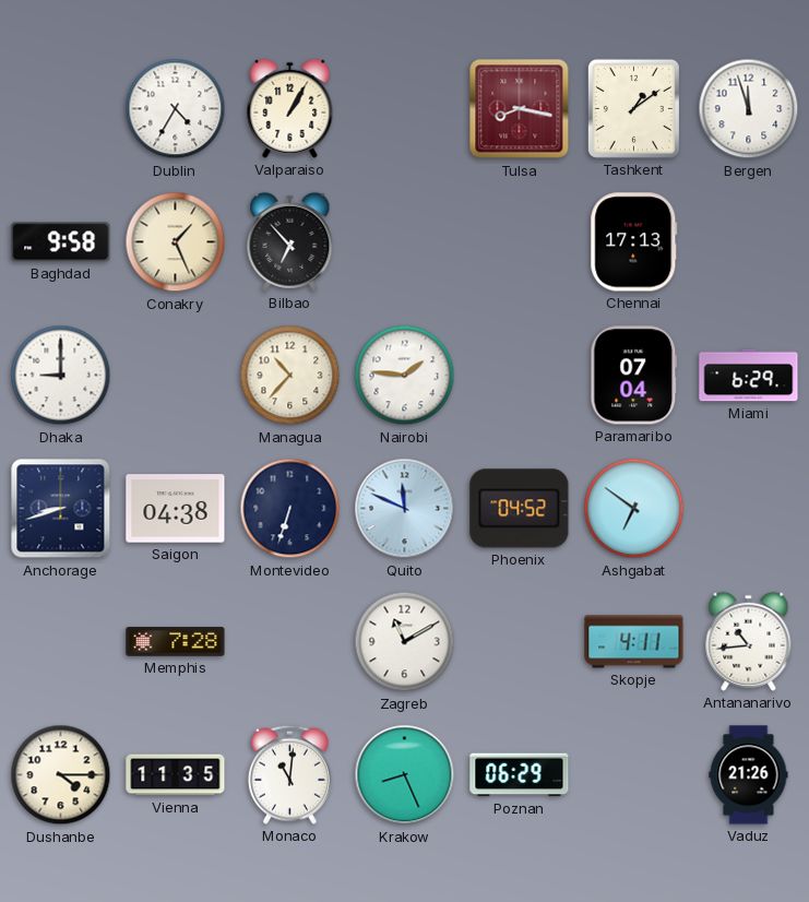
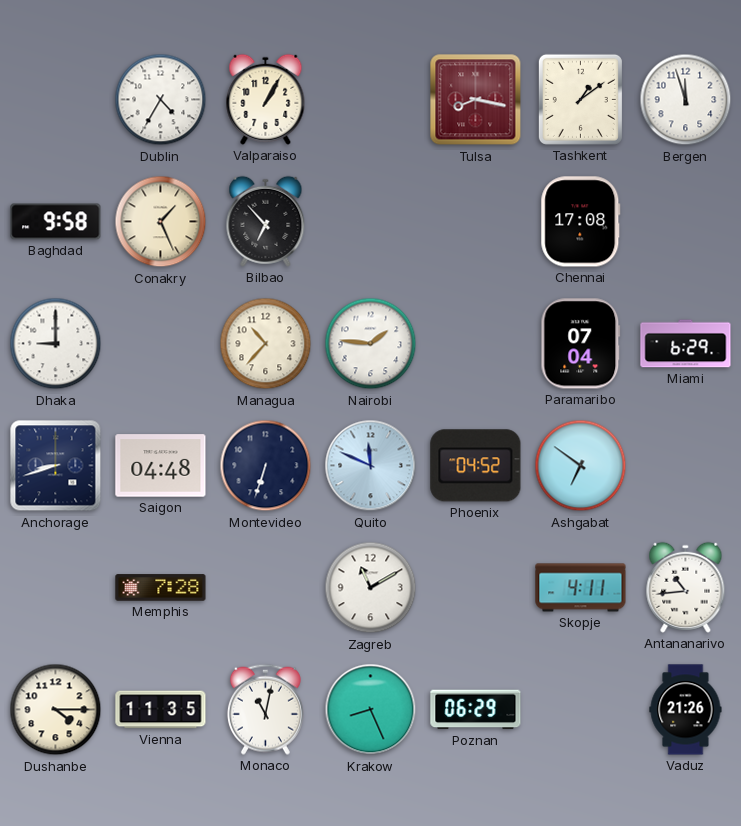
Chennai: 17:13 -> 17:08
Saigon: 04:38 -> 04:48
Monaco: 11:01 -> 11:02
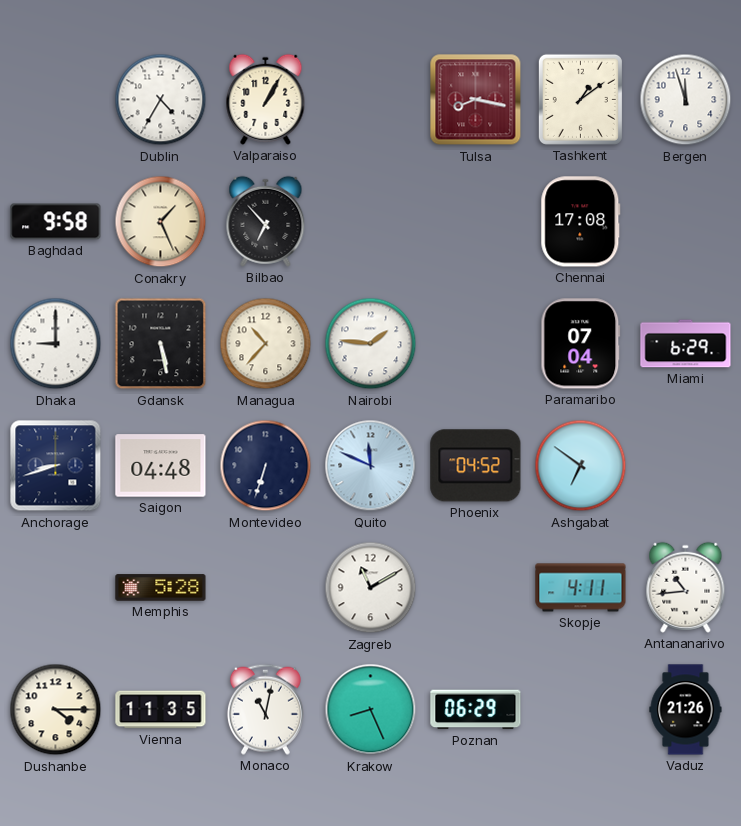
Gdansk: none -> 5:28
Memphis: 7:28 -> 5:28
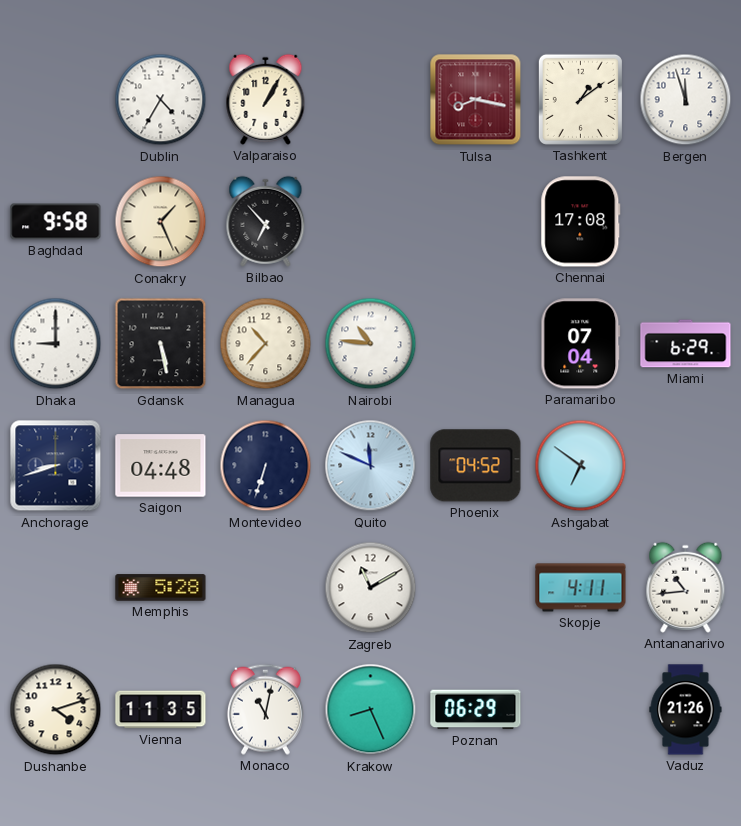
Nairobi: 1:46 -> 10:46
Dushanbe: 4:15 -> 4:12
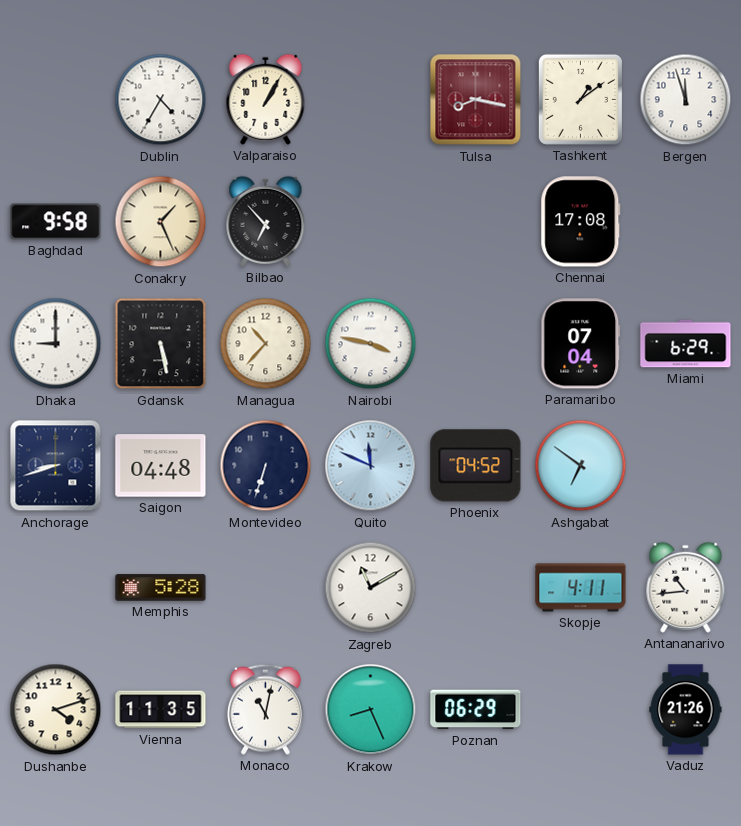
Nairobi: 10:46 -> 3:47
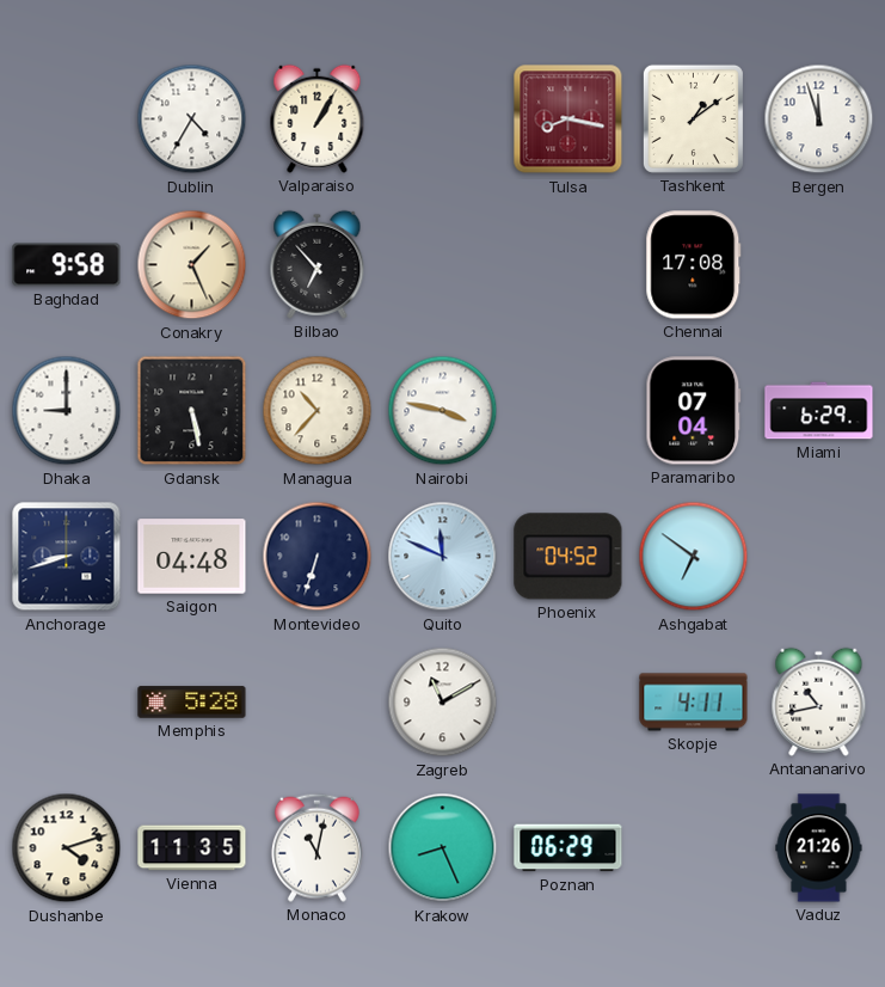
Antananarivo: 10:44 -> 10:43
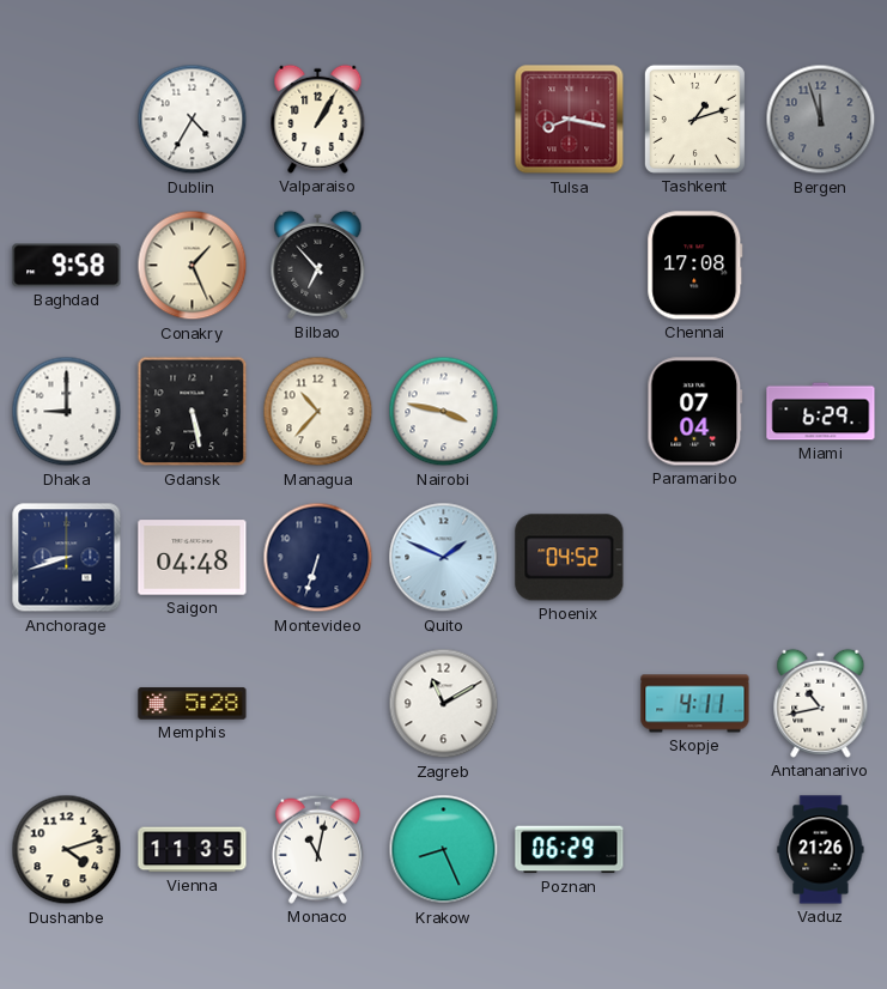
Tashkent: 1:09 -> 1:12
Bergen dial: white -> grey
Quito: 11:49 -> 1:49
Ashgabat: 6:51 -> none
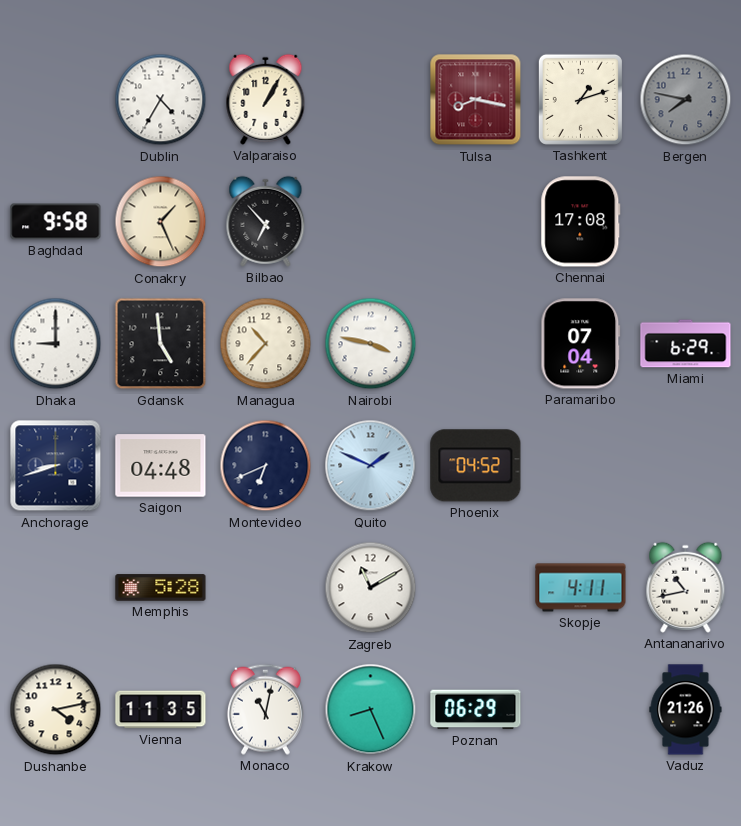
Bergen: 11:57 -> 7:47
Gdansk: 5:28 -> 4:59
Montevideo: 6:33 -> 6:41
Dushanbe: 4:12 -> 4:13
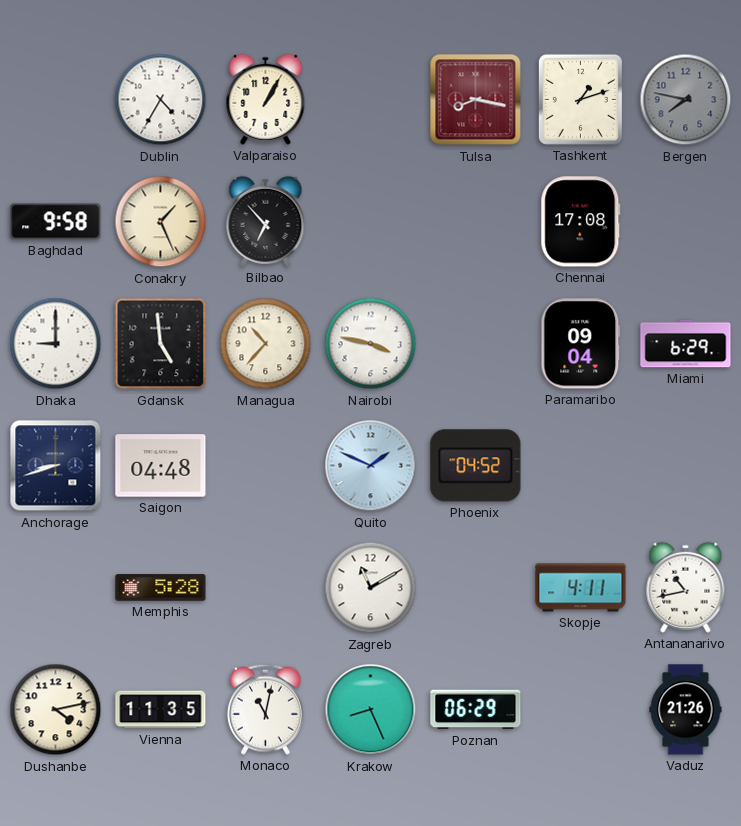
Paramaribo: 07:04 -> 09:04
Montevideo: 6:41 -> none
